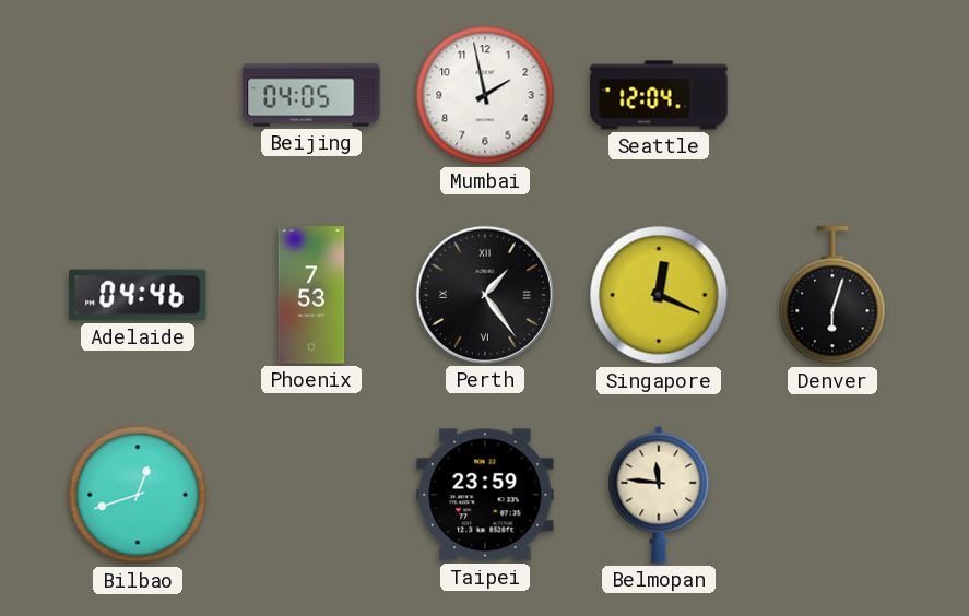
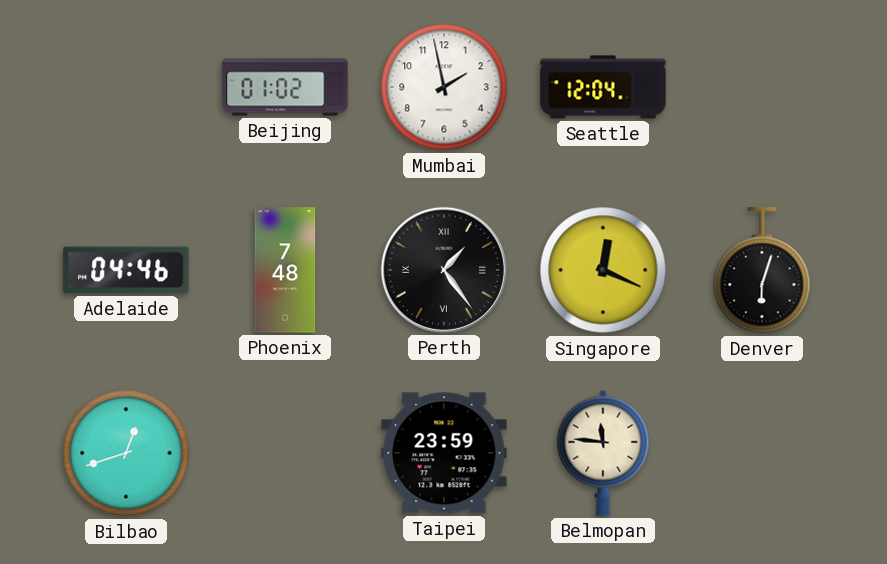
Beijing: 04:05 -> 01:02
Phoenix: 7:53 -> 7:48
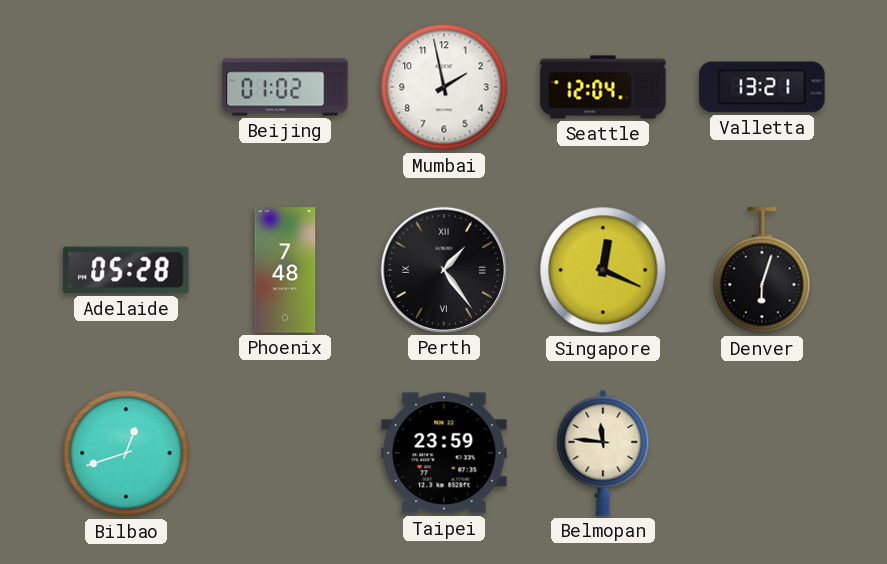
Valletta: none -> 13:21
Adelaide: 04:46 -> 05:28
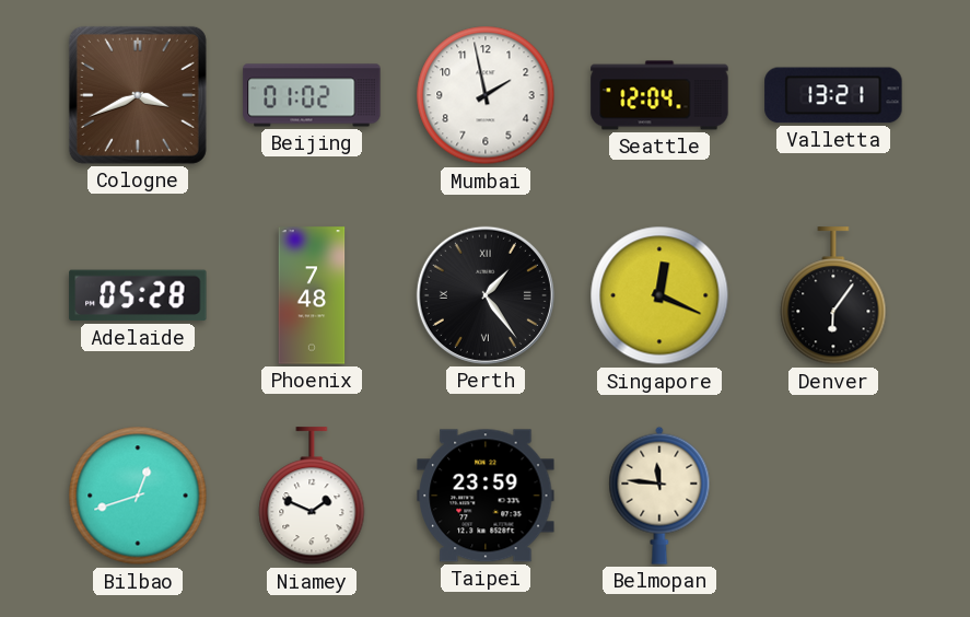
Cologne: none -> 3:41
Denver: 6:03 -> 6:06
Niamey: none -> 1:49
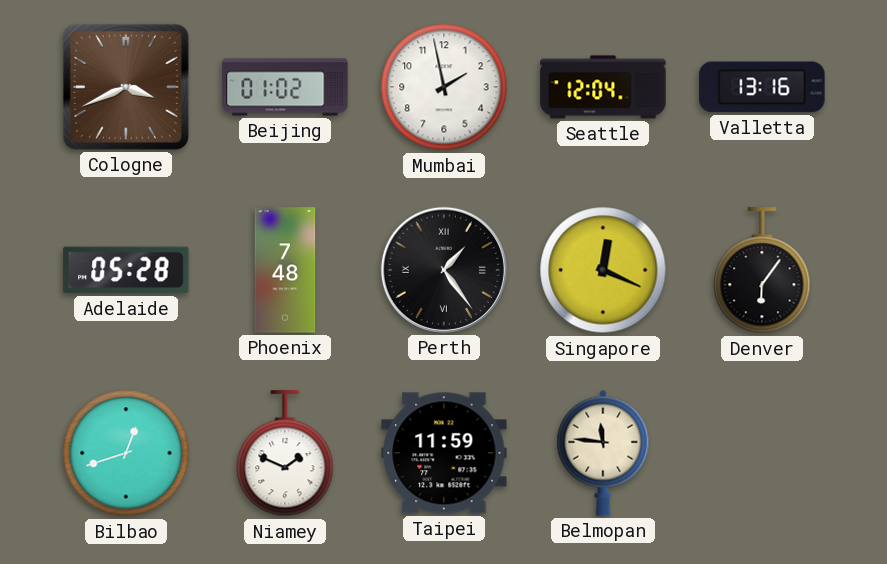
Valletta: 13:21 -> 13:16
Taipei: 23:59 -> 11:59
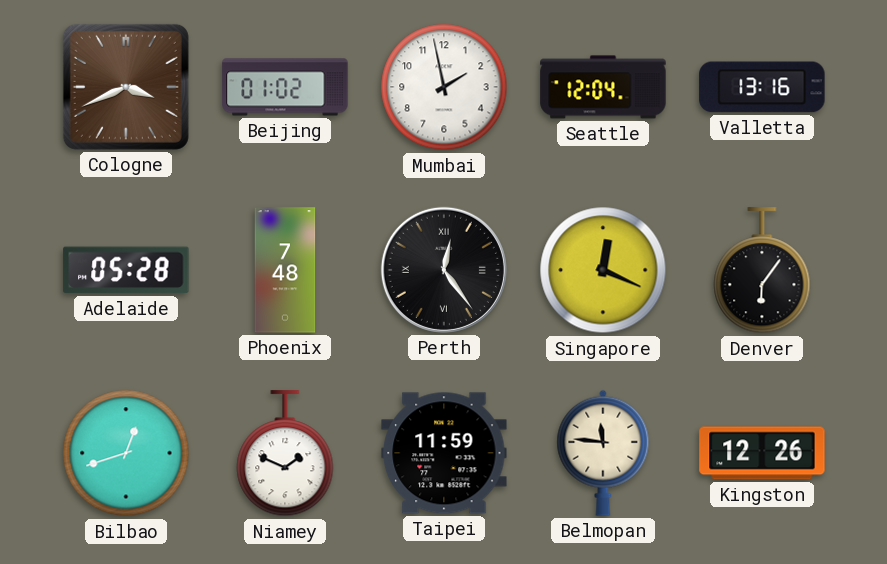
Perth: 1:24 -> 12:24
Kingston: none -> 12:26
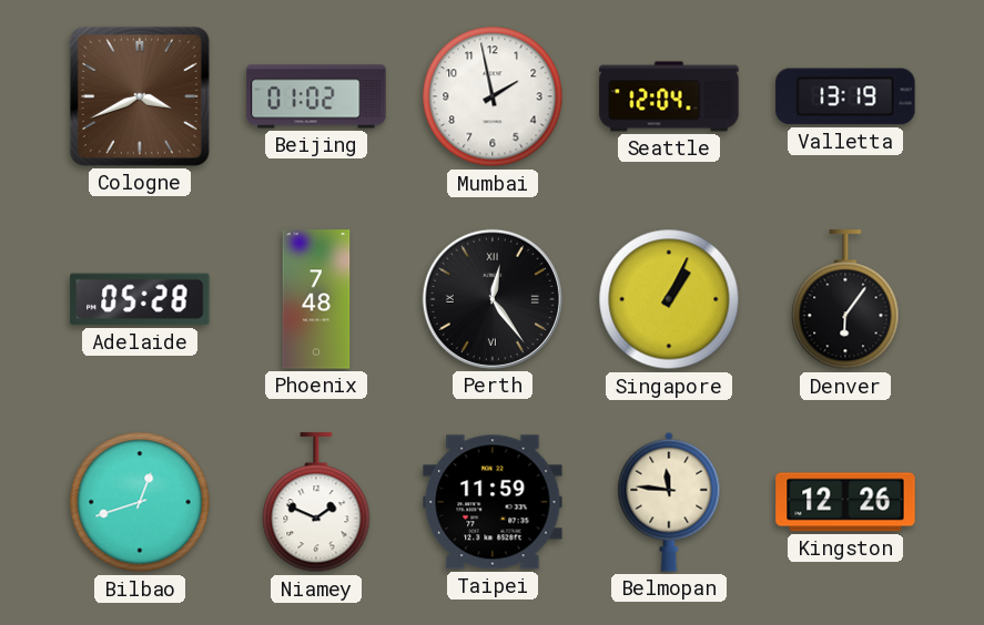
Valletta: 13:16 -> 13:19
Singapore: 12:19 -> 1:04
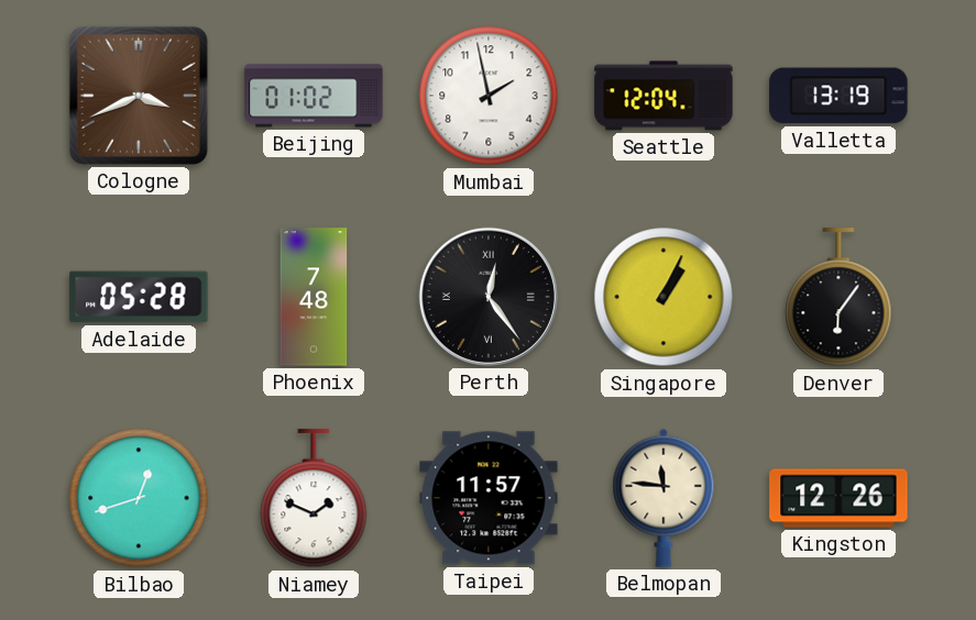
Taipei: 11:59 -> 11:57
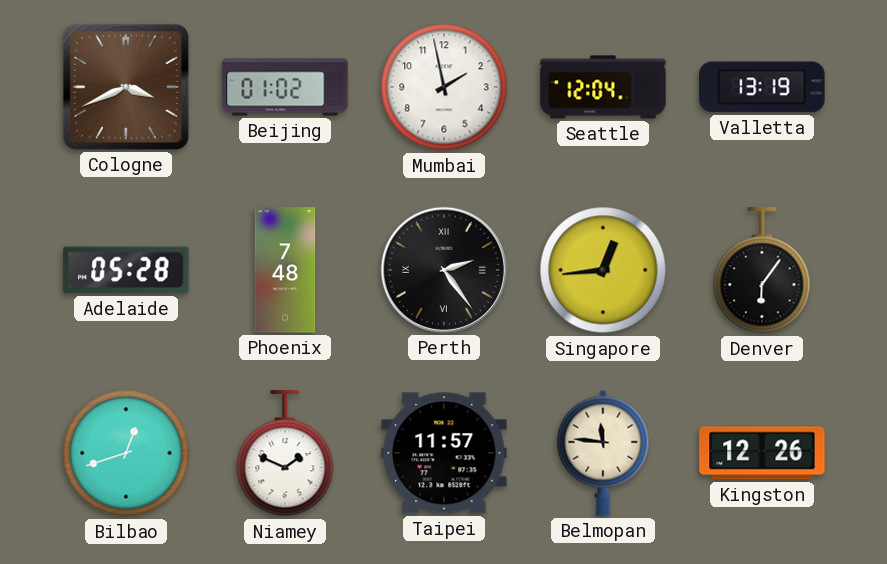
Perth: 12:24 -> 2:24
Singapore: 1:04 -> 12:44
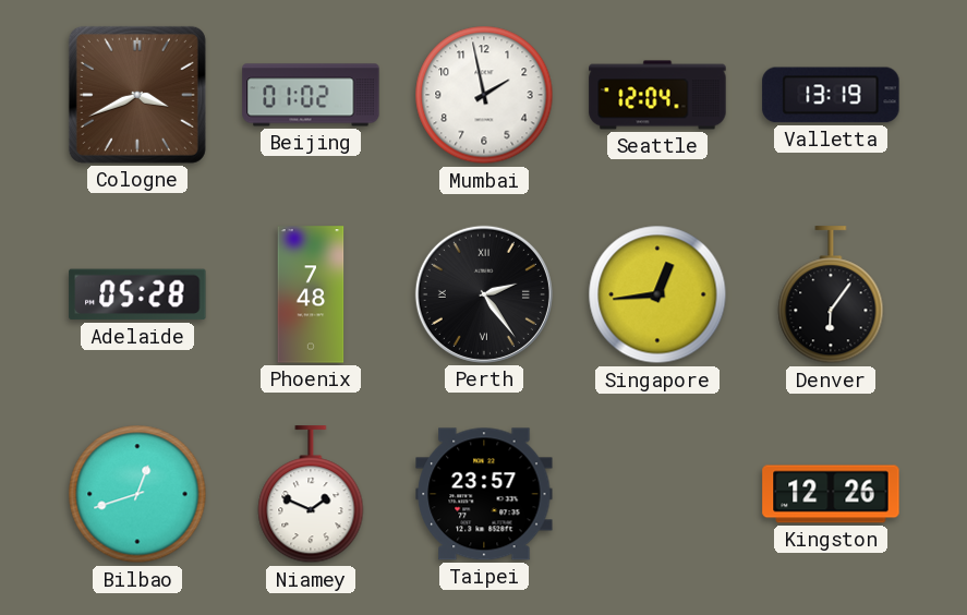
Taipei: 11:57 -> 23:57
Belmopan: 11:46 -> none
